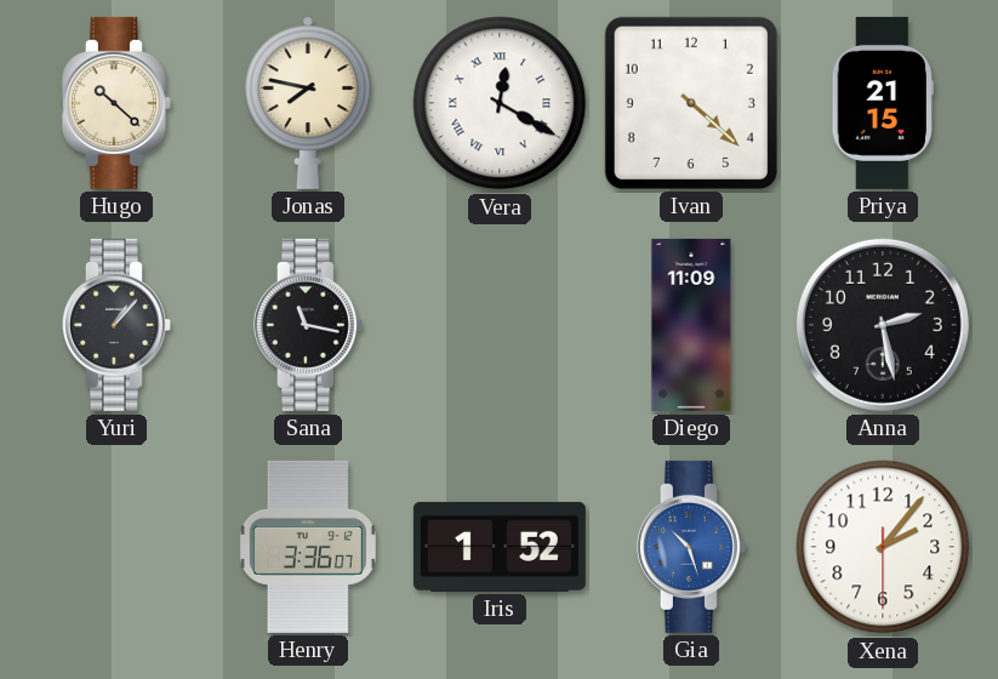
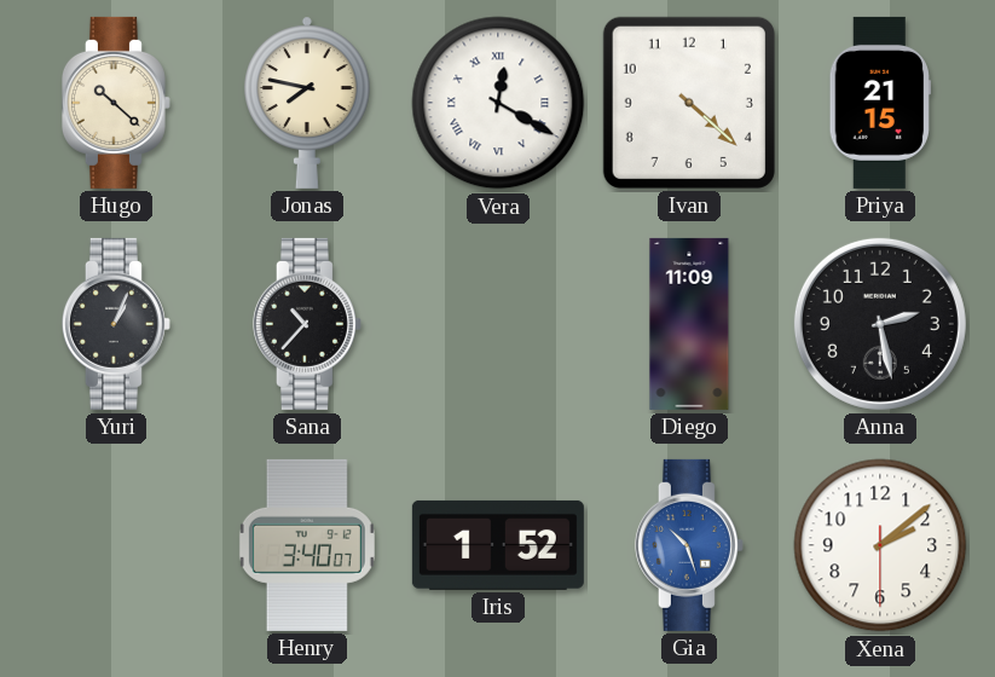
Yuri: 1:07 -> 1:04
Sana: 11:17 -> 10:37
Henry: 3:36 -> 3:40
Xena: 2:06 -> 2:08
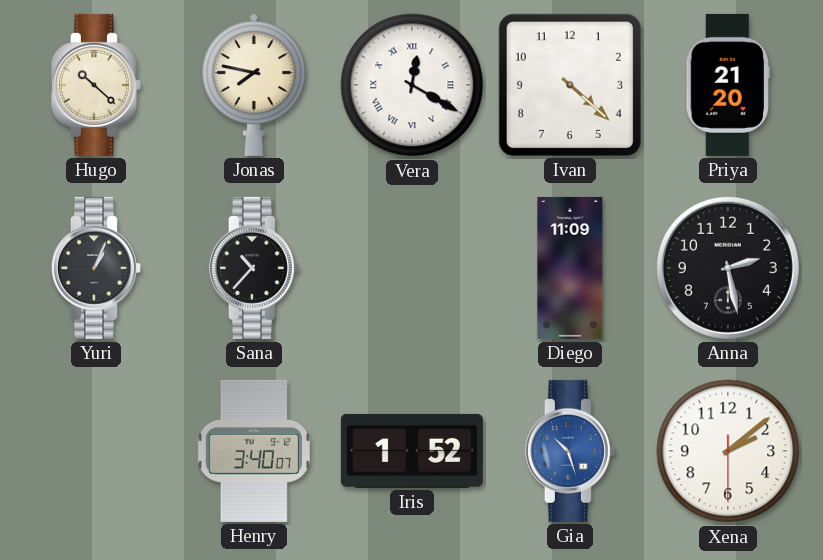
Priya: 21:15 -> 21:20
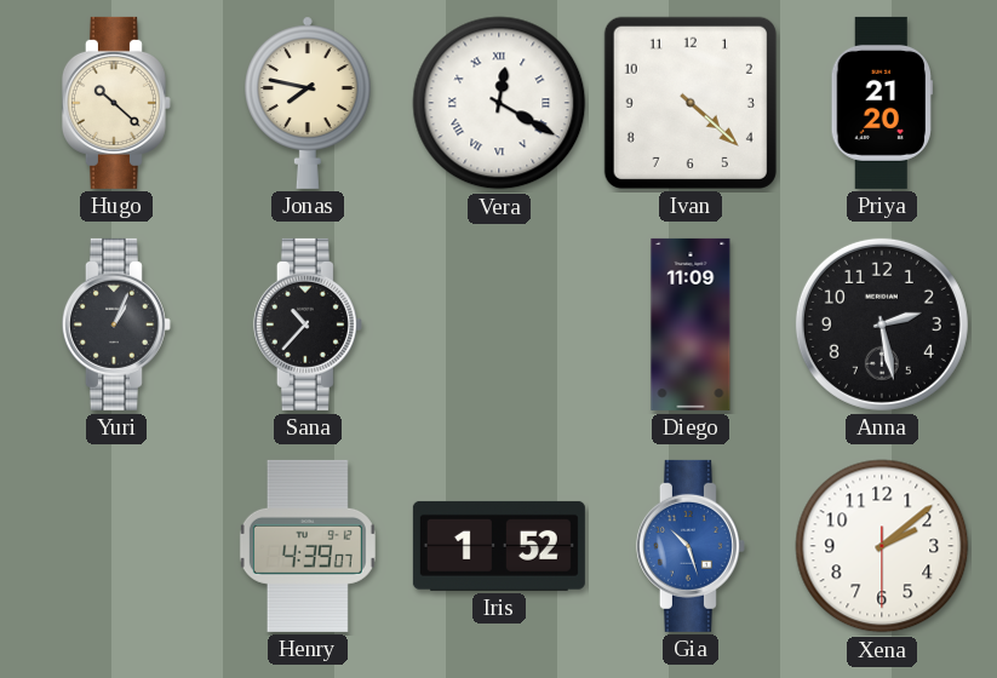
Henry: 3:40 -> 4:39
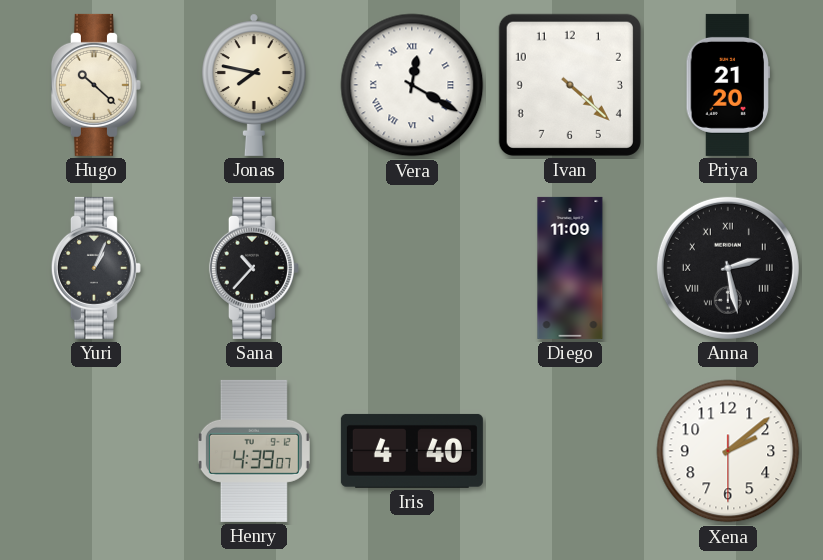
Anna numerals: Arabic -> Roman
Iris: 1:52 -> 4:40
Gia: 10:27 -> none
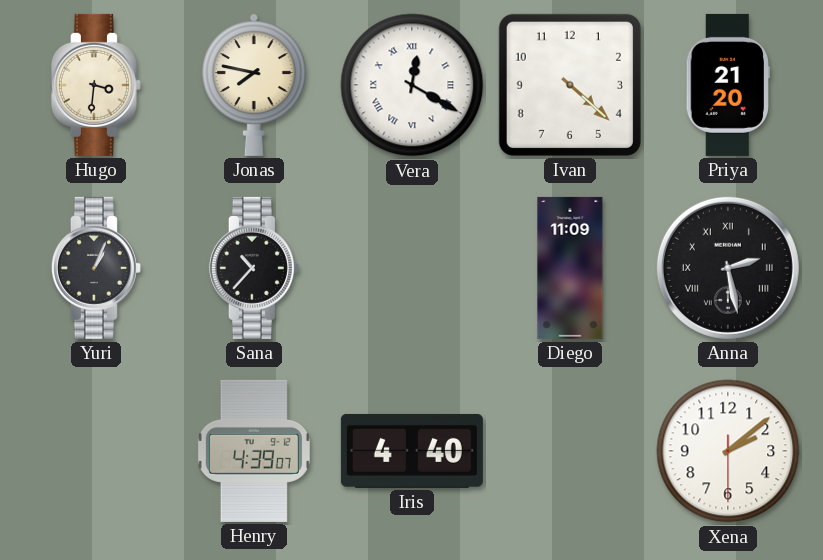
Hugo: 10:22 -> 3:31
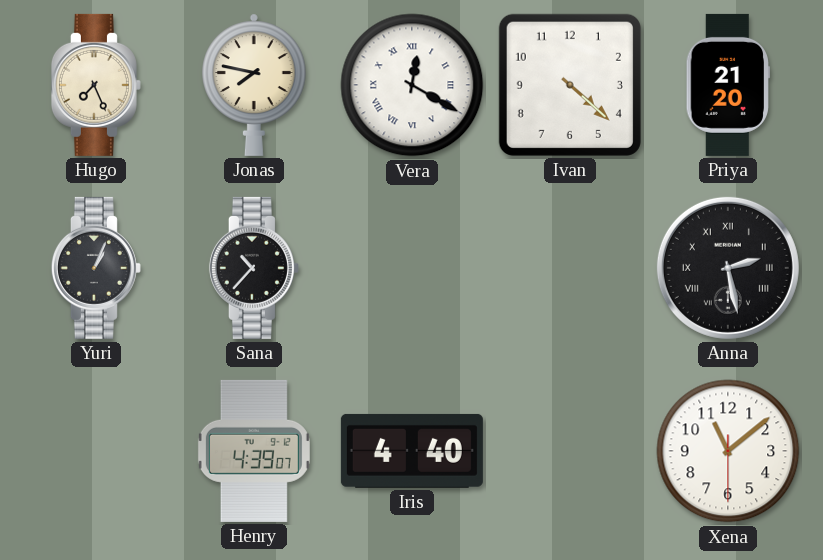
Hugo: 3:31 -> 7:26
Diego: 11:09 -> none
Xena: 2:08 -> 11:08
